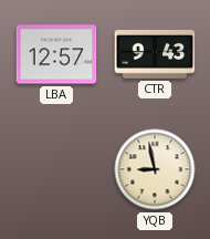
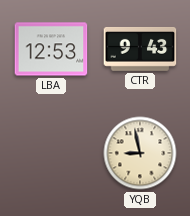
LBA: 12:57 -> 12:53
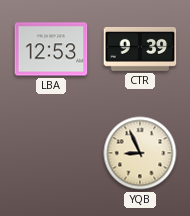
CTR: 9:43 -> 9:39
YQB: 8:58 -> 8:56
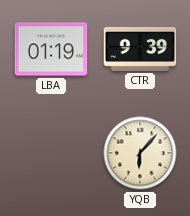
LBA: 12:53 -> 01:19
YQB: 8:56 -> 6:07
